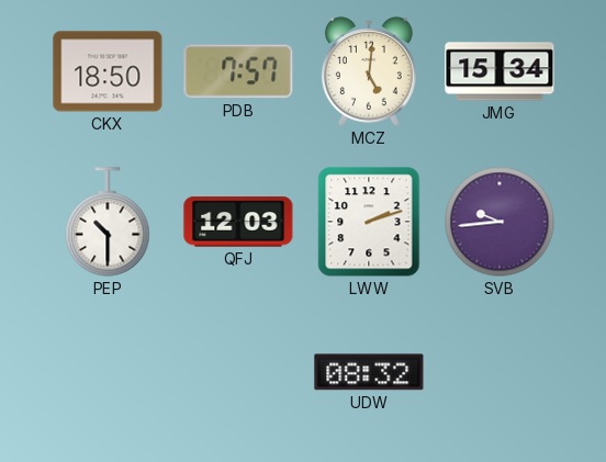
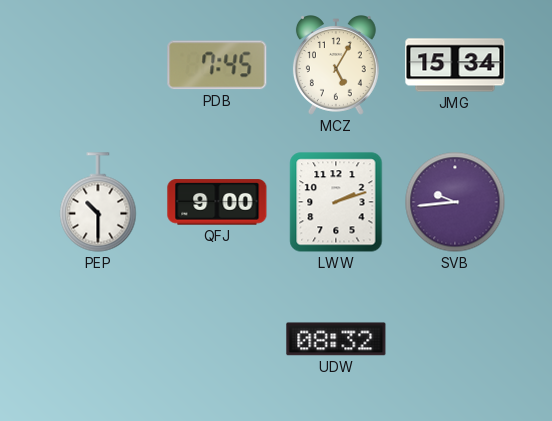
CKX: 18:50 -> none
PDB: 7:57 -> 7:45
MCZ: 5:01 -> 5:05
QFJ: 12:03 -> 9:00
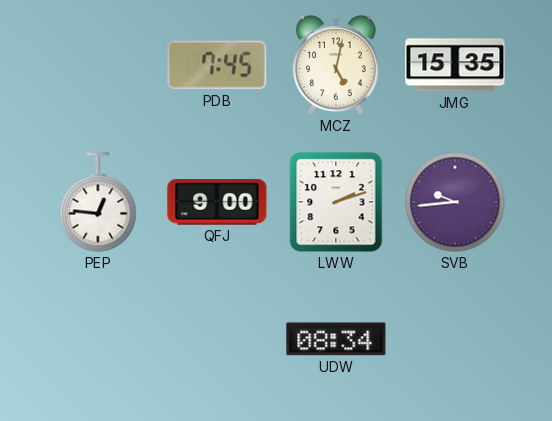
MCZ: 5:05 -> 5:02
JMG: 15:34 -> 15:35
PEP: 10:30 -> 12:46
UDW: 08:32 -> 08:34
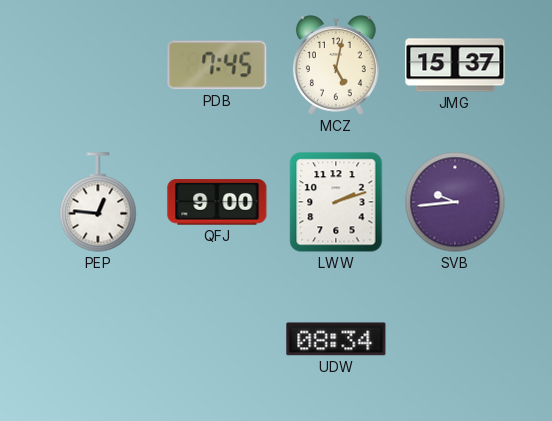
JMG: 15:35 -> 15:37
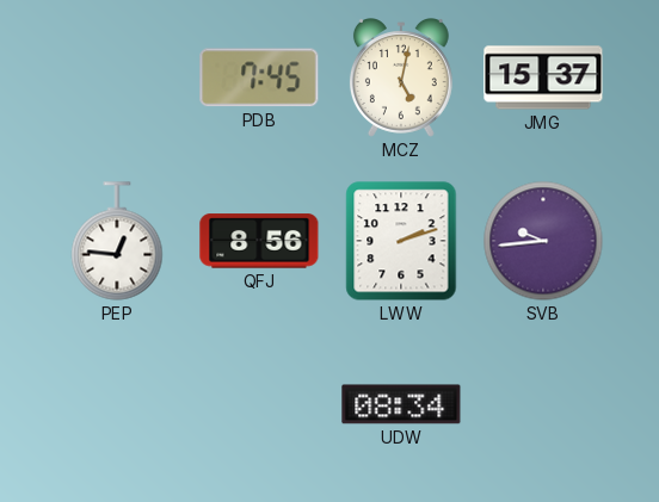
QFJ: 9:00 -> 8:56
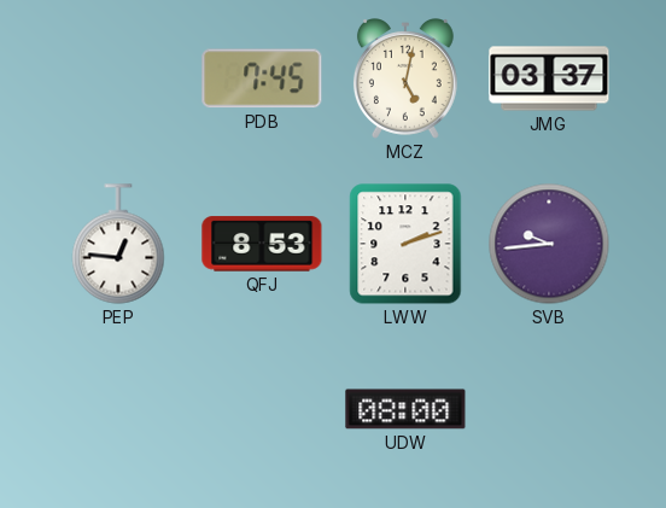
JMG: 15:37 -> 03:37
QFJ: 8:56 -> 8:53
UDW: 08:34 -> 08:00
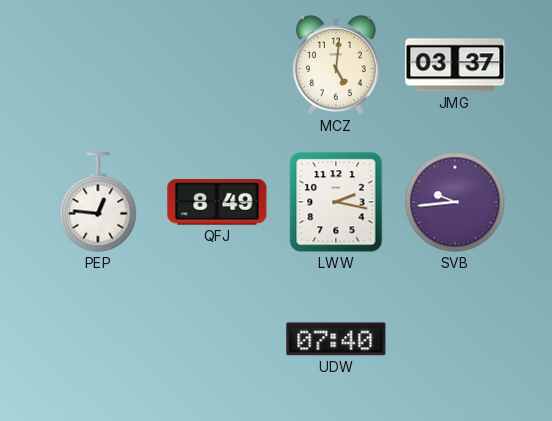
PDB: 7:45 -> none
MCZ: 5:02 -> 5:01
QFJ: 8:53 -> 8:49
LWW: 2:12 -> 2:17
UDW: 08:00 -> 07:40
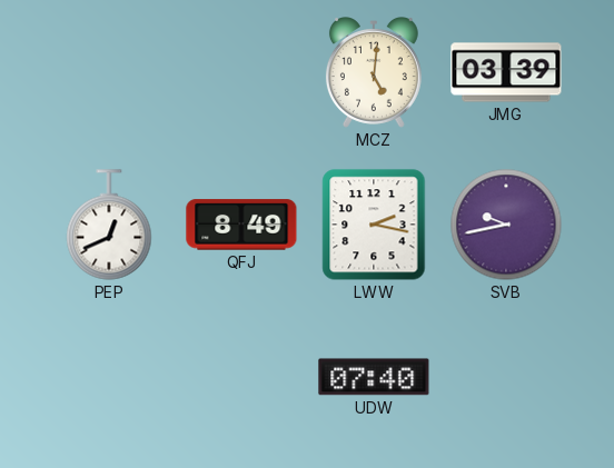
JMG: 03:37 -> 03:39
PEP: 12:46 -> 12:41
SVB: 9:44 -> 9:43
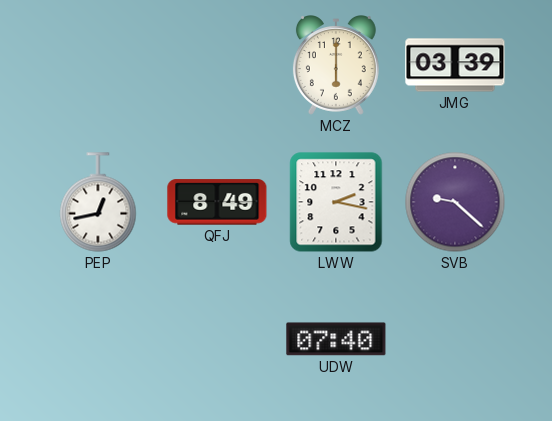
MCZ: 5:01 -> 6:00
PEP: 12:41 -> 12:43
SVB: 9:43 -> 9:22
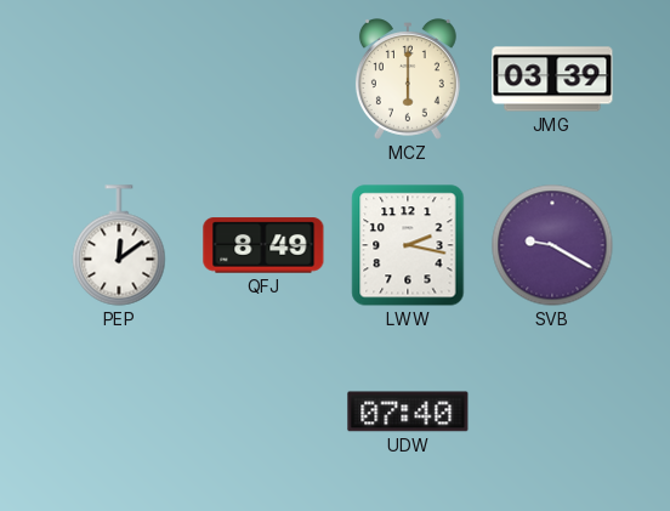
PEP: 12:43 -> 12:09
SVB: 9:22 -> 9:20
